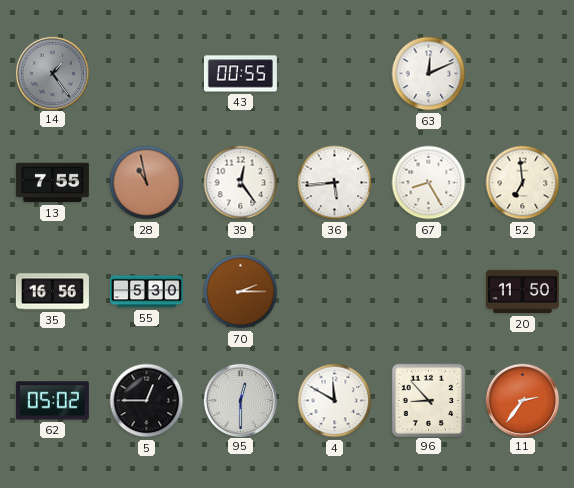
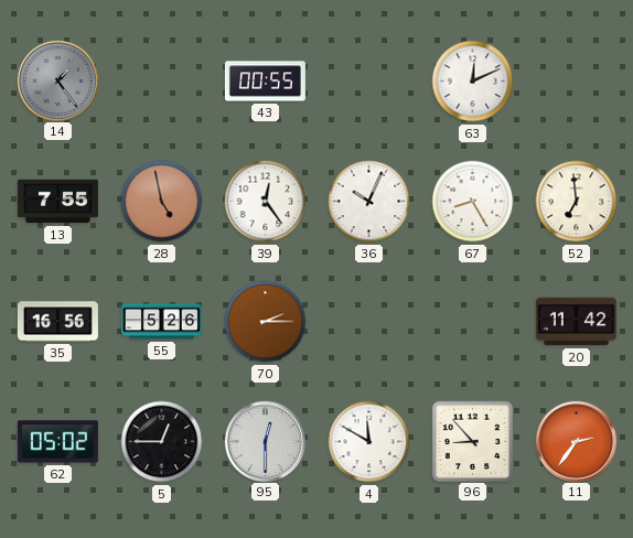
28: 10:58 -> 4:58
36: 5:44 -> 10:04
55: 5:30 -> 5:26
20: 11:50 -> 11:42
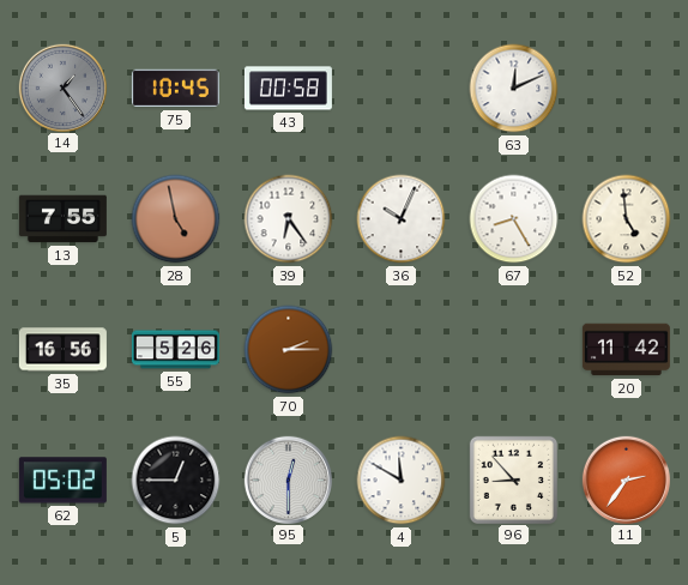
75: none -> 10:45
43: 00:55 -> 00:58
39: 12:24 -> 6:24
52: 6:59 -> 4:59
